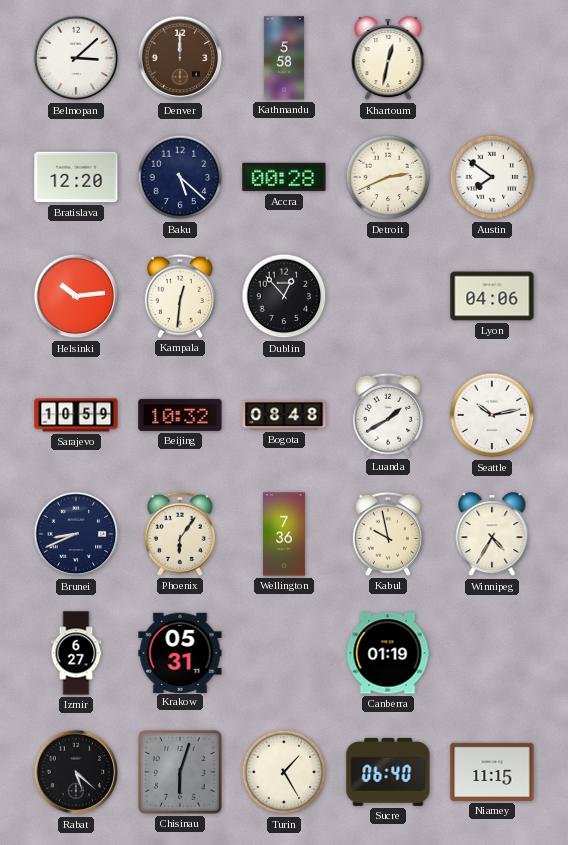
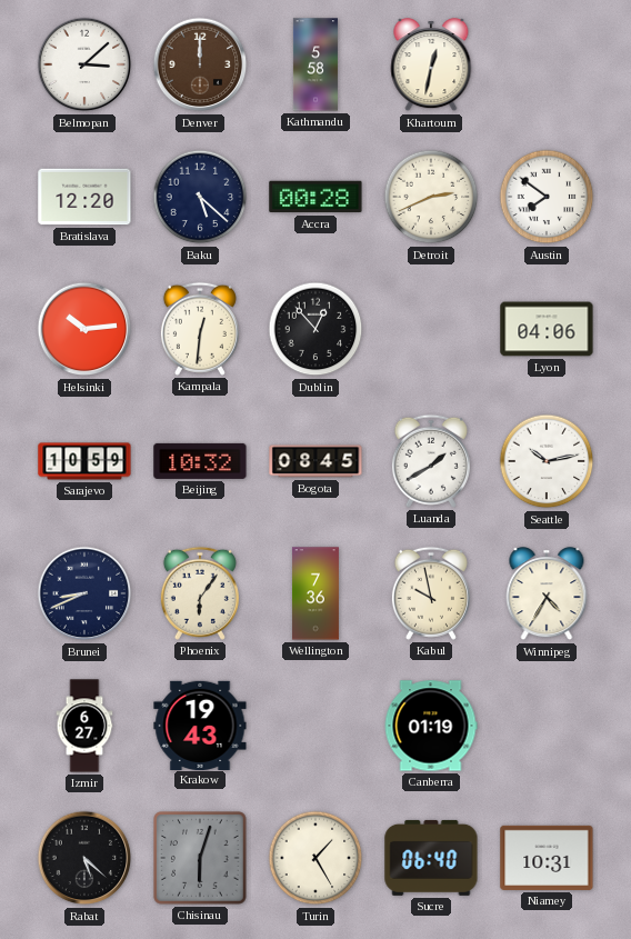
Bogota: 08:48 -> 08:45
Krakow: 05:31 -> 19:43
Niamey: 11:15 -> 10:31
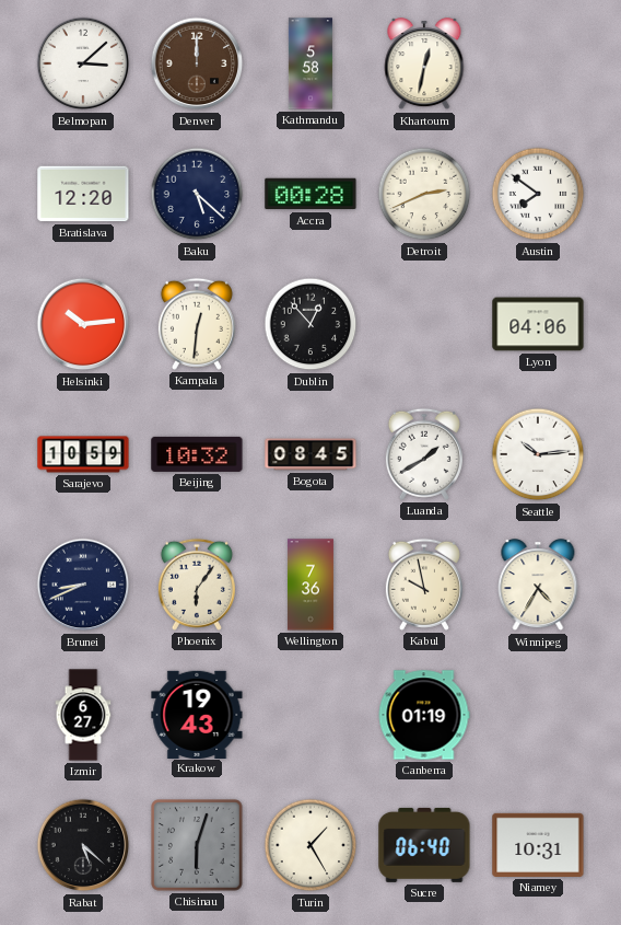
Seattle: 10:13 -> 10:14
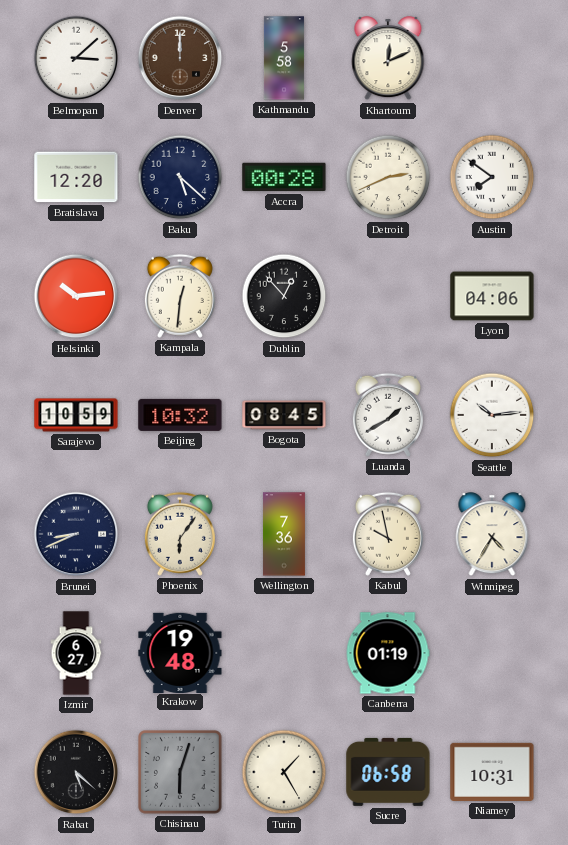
Khartoum: 12:32 -> 12:11
Krakow: 19:43 -> 19:48
Sucre: 06:40 -> 06:58
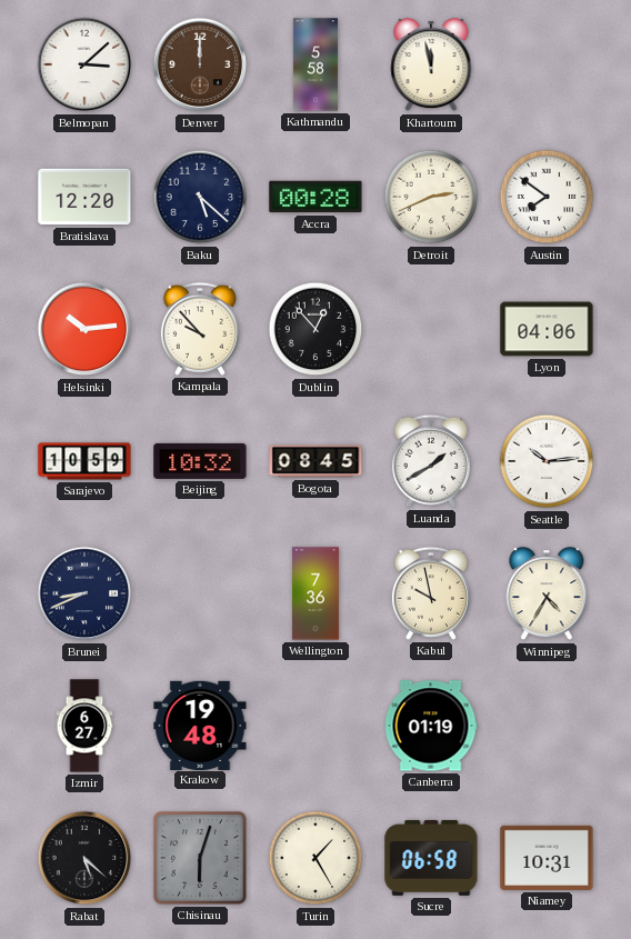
Khartoum: 12:11 -> 11:58
Kampala: 12:31 -> 9:53
Phoenix: 6:06 -> none
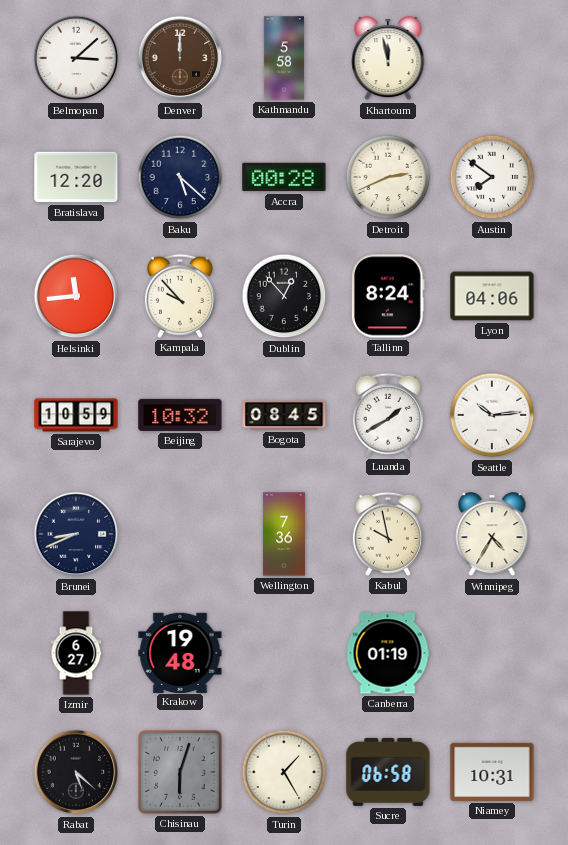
Helsinki: 10:14 -> 11:44
Tallinn: none -> 8:24
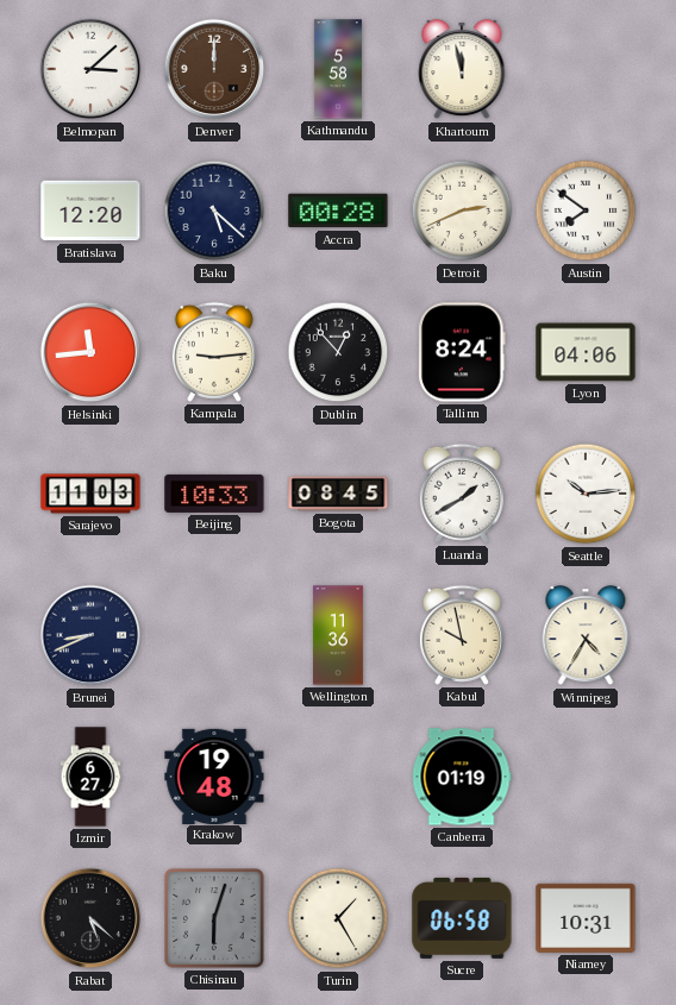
Kampala: 9:53 -> 9:14
Sarajevo: 10:59 -> 11:03
Beijing: 10:32 -> 10:33
Wellington: 7:36 -> 11:36
